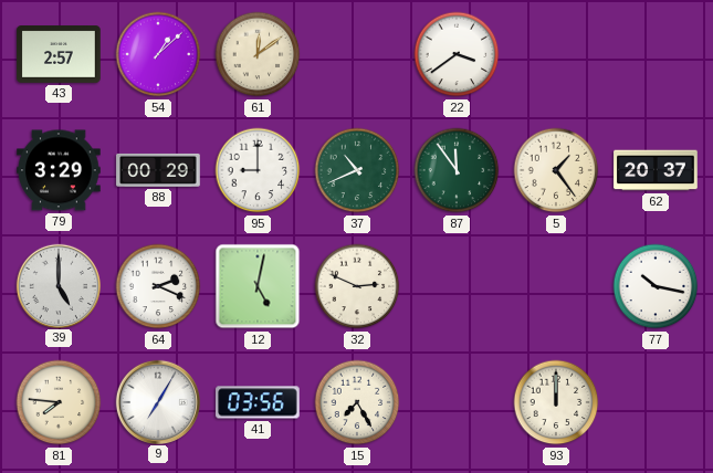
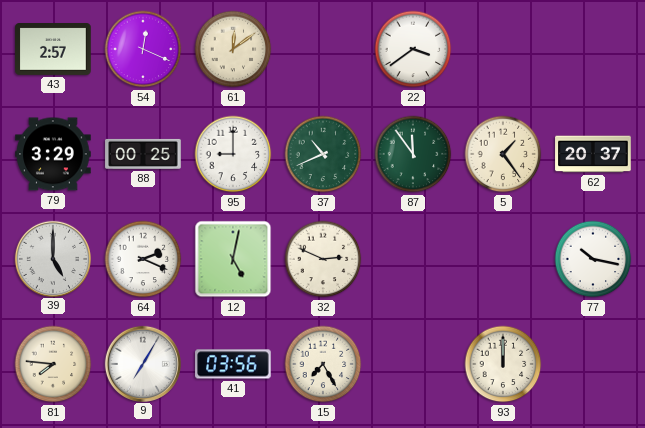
54: 1:08 -> 12:19
88: 00:29 -> 00:25
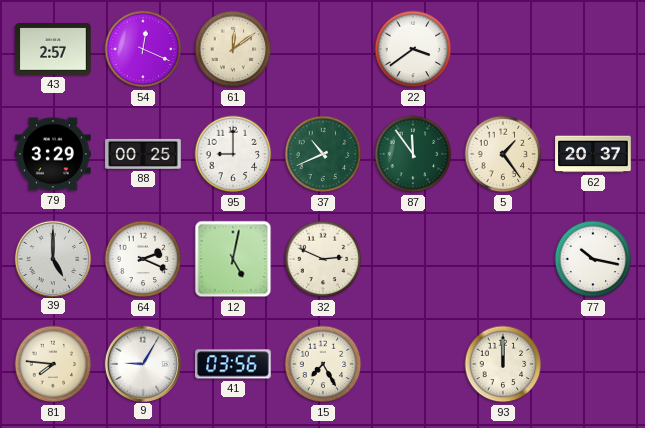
9: 7:05 -> 9:05
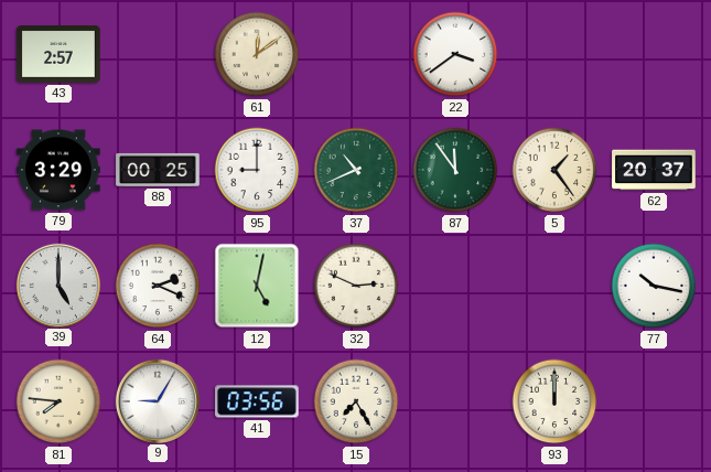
54: 12:19 -> none
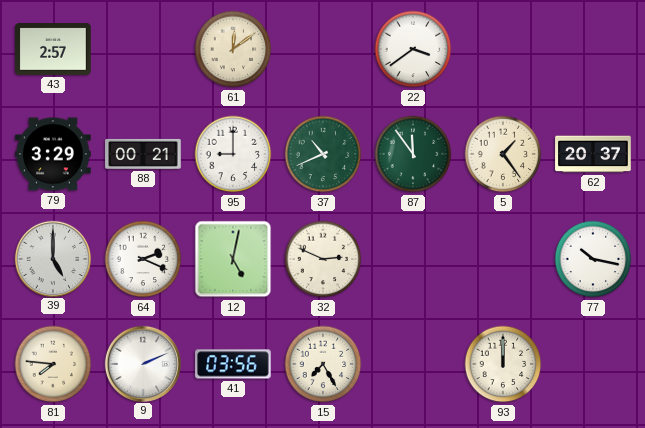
88: 00:25 -> 00:21
9: 9:05 -> 2:11
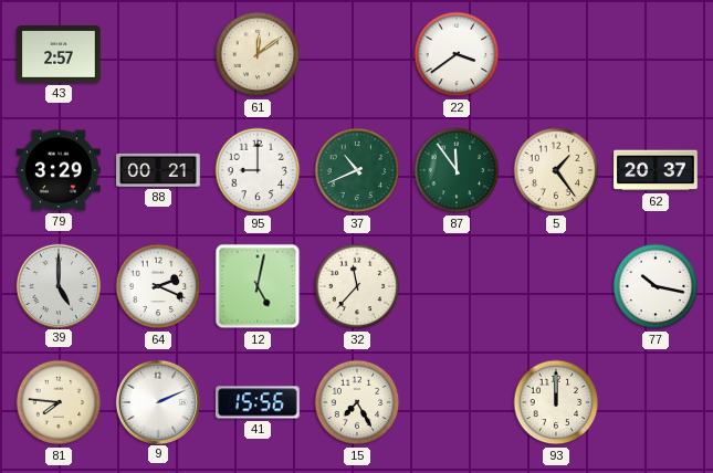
32: 2:49 -> 11:37
41: 03:56 -> 15:56
